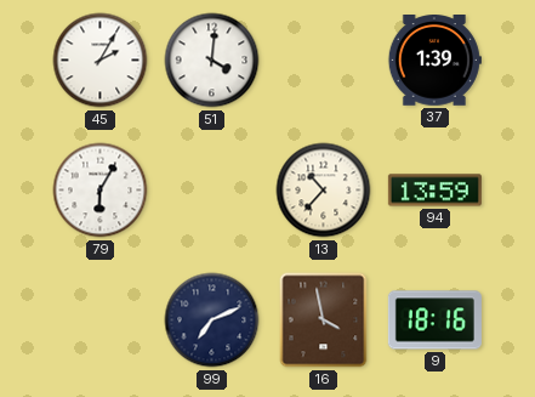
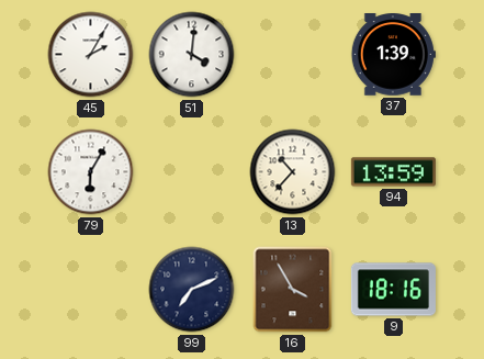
16: 3:58 -> 3:55
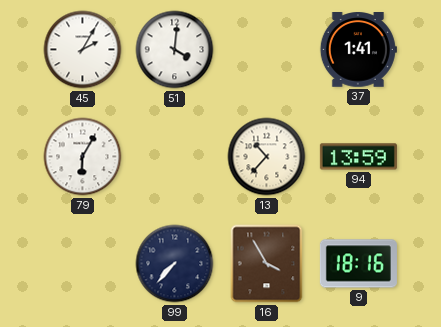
37: 1:39 -> 1:41
99: 7:11 -> 7:37
